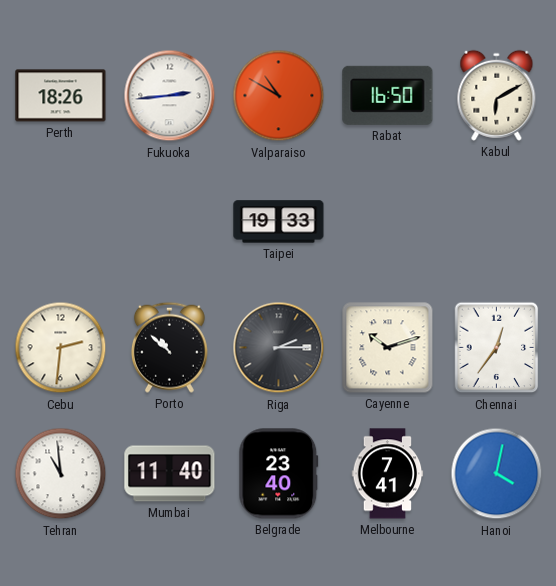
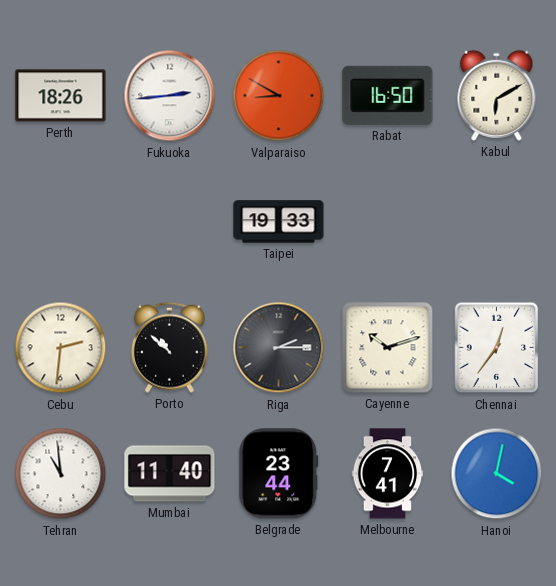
Valparaiso: 10:50 -> 8:50
Belgrade: 23:40 -> 23:44
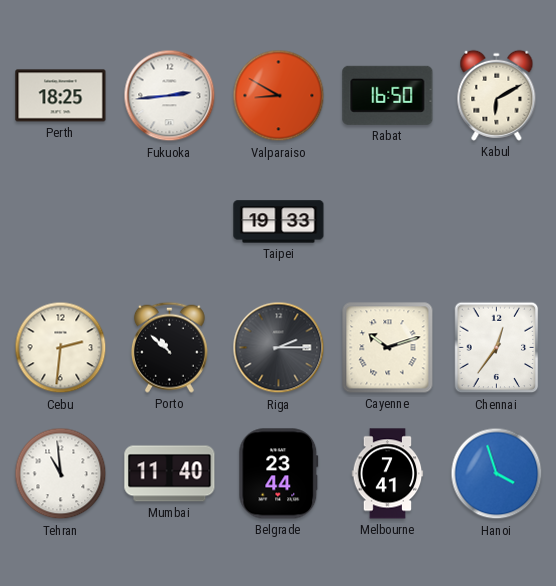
Perth: 18:26 -> 18:25
Hanoi: 4:02 -> 3:57
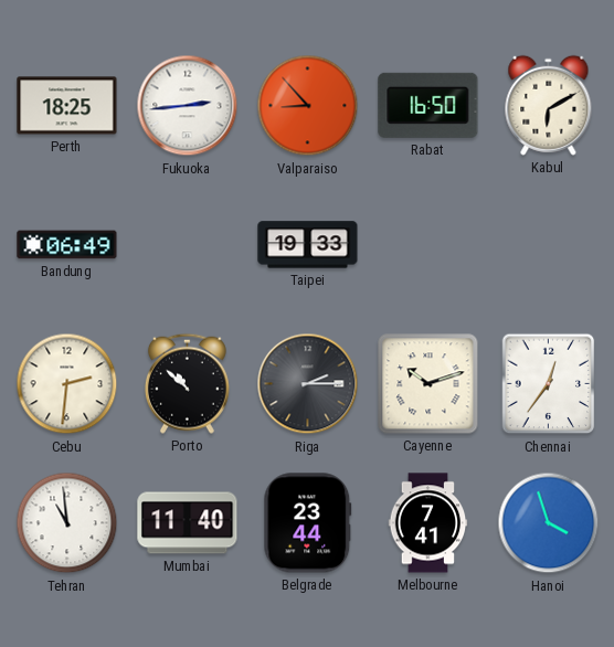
Valparaiso: 8:50 -> 8:53
Bandung: none -> 06:49
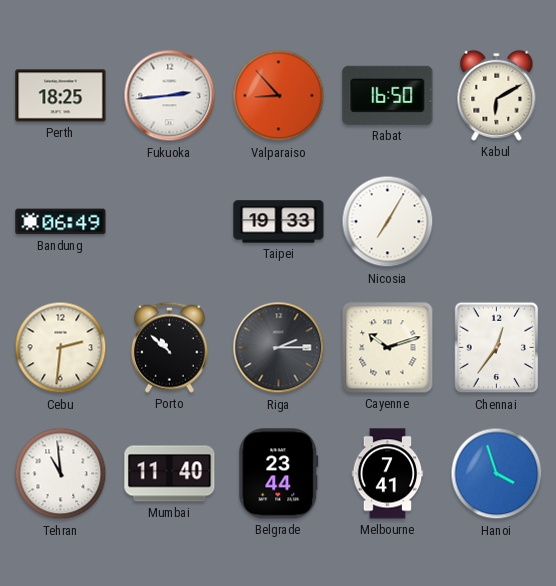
Nicosia: none -> 7:05
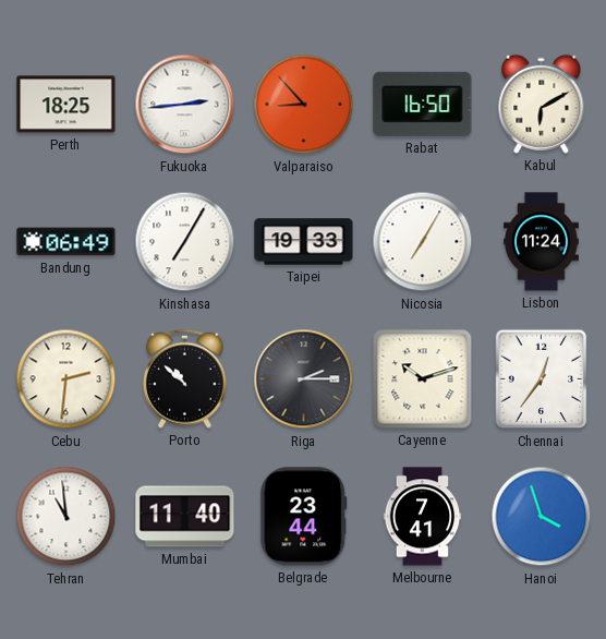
Kinshasa: none -> 7:05
Lisbon: none -> 11:24
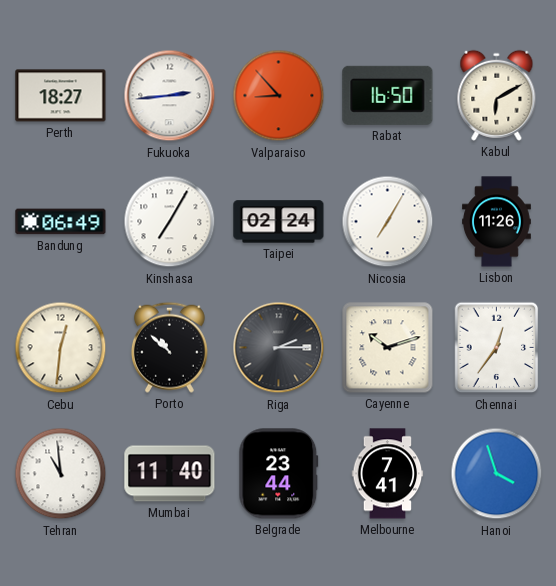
Perth: 18:25 -> 18:27
Taipei: 19:33 -> 02:24
Lisbon: 11:24 -> 11:26
Cebu: 2:31 -> 12:31
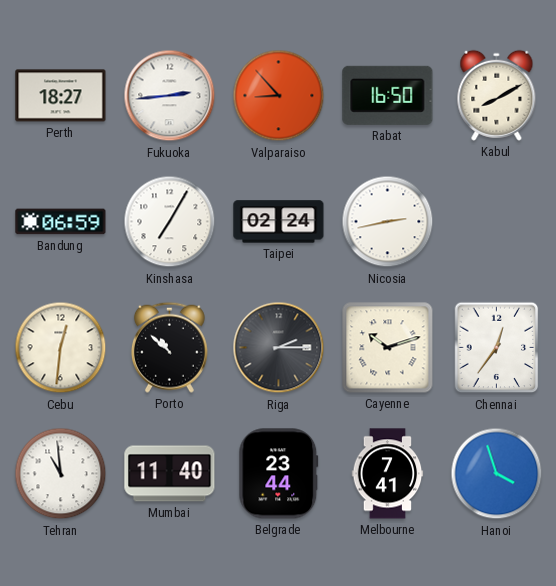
Kabul: 6:10 -> 8:10
Bandung: 06:49 -> 06:59
Nicosia: 7:05 -> 2:43
Lisbon: 11:26 -> none
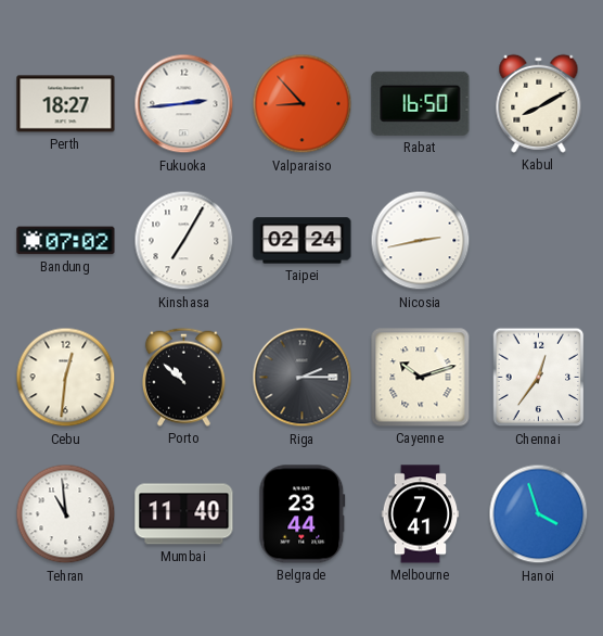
Bandung: 06:59 -> 07:02
